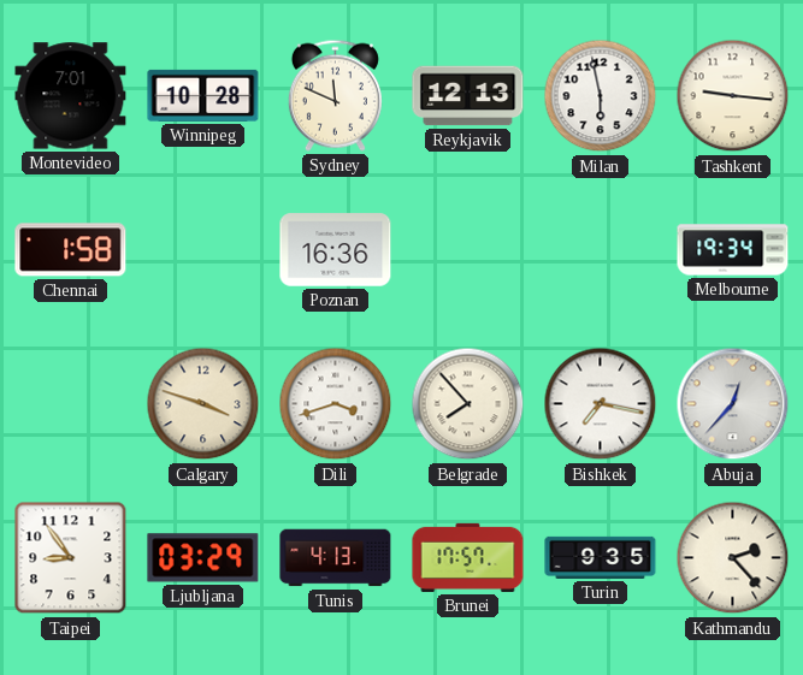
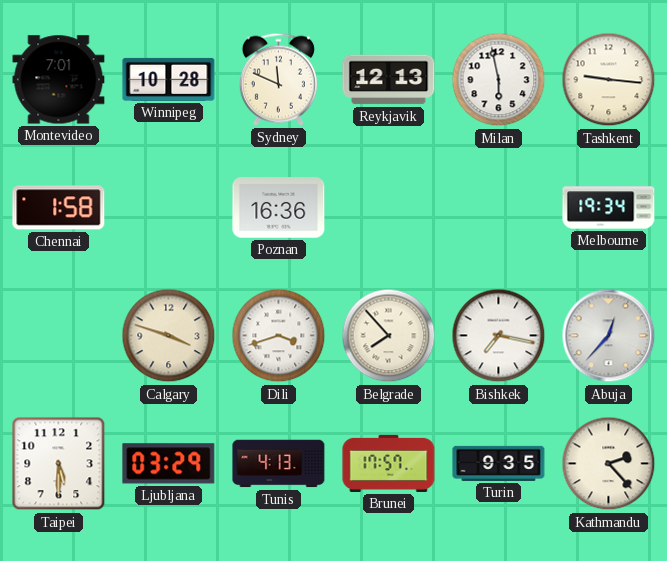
Taipei: 8:54 -> 5:30
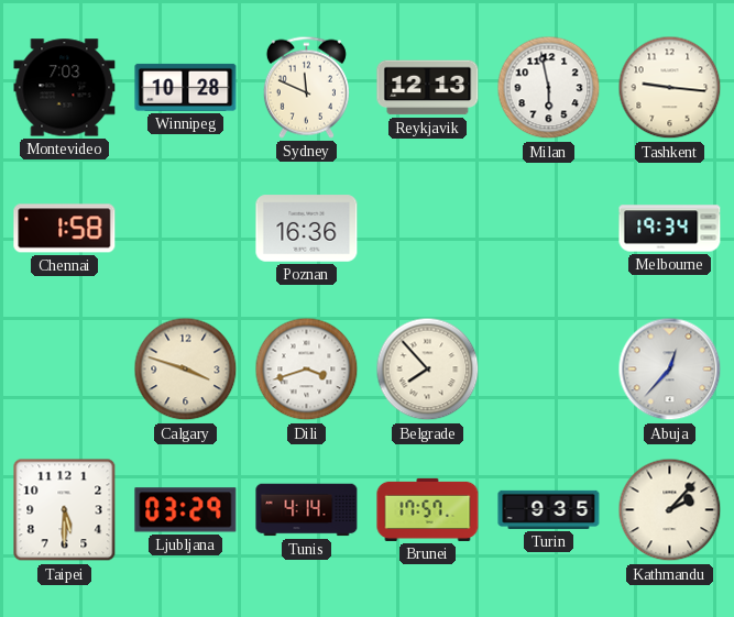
Montevideo: 7:01 -> 7:03
Bishkek: 7:17 -> none
Tunis: 4:13 -> 4:14
Kathmandu: 2:23 -> 2:07
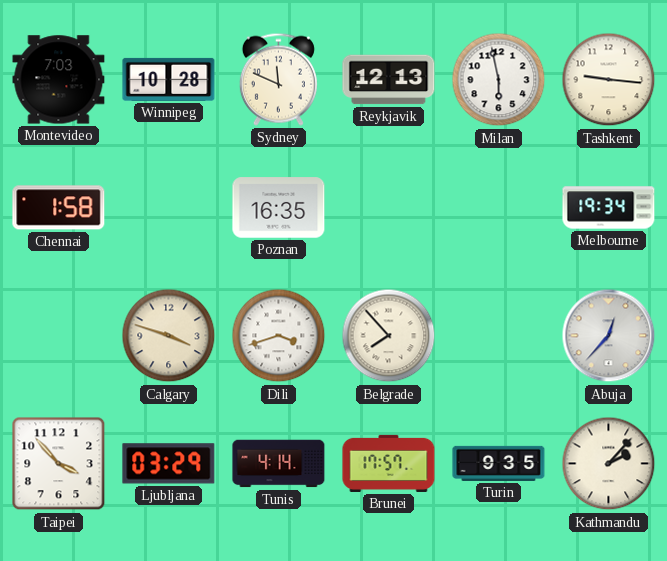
Poznan: 16:36 -> 16:35
Taipei: 5:30 -> 3:53
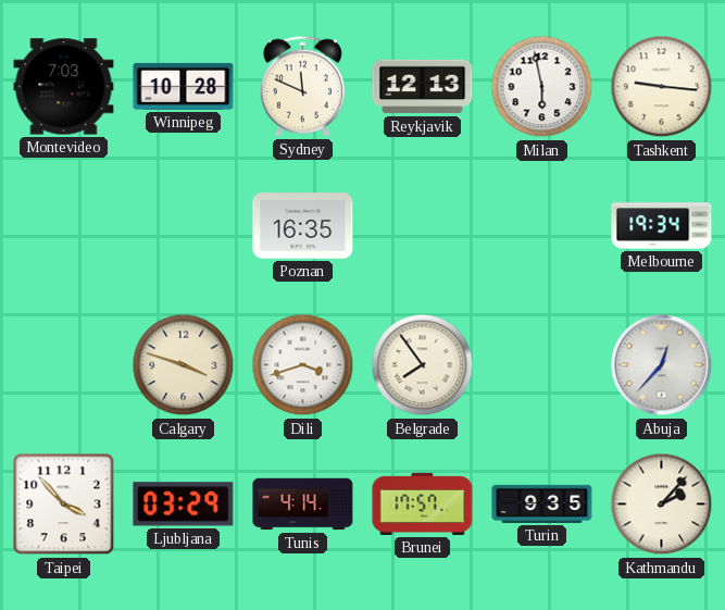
Chennai: 1:58 -> none
Belgrade: 7:53 -> 7:54
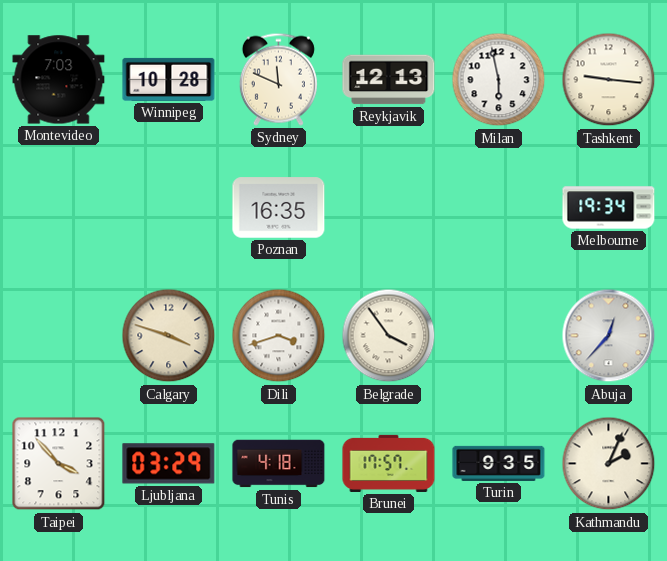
Belgrade: 7:54 -> 3:54
Tunis: 4:14 -> 4:18
Kathmandu: 2:07 -> 2:04
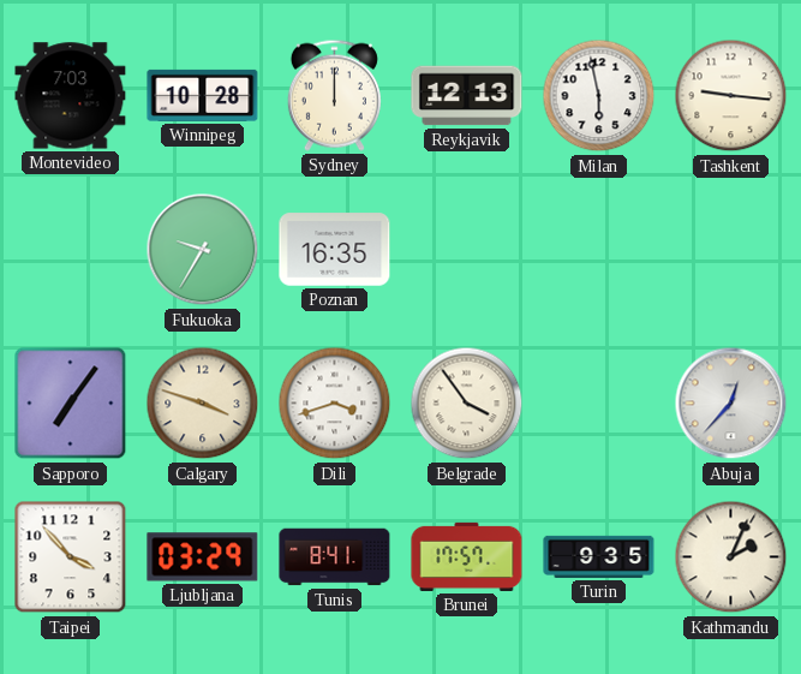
Sydney: 11:49 -> 12:00
Fukuoka: none -> 9:35
Melbourne: 19:34 -> none
Sapporo: none -> 7:06
Tunis: 4:18 -> 8:41
